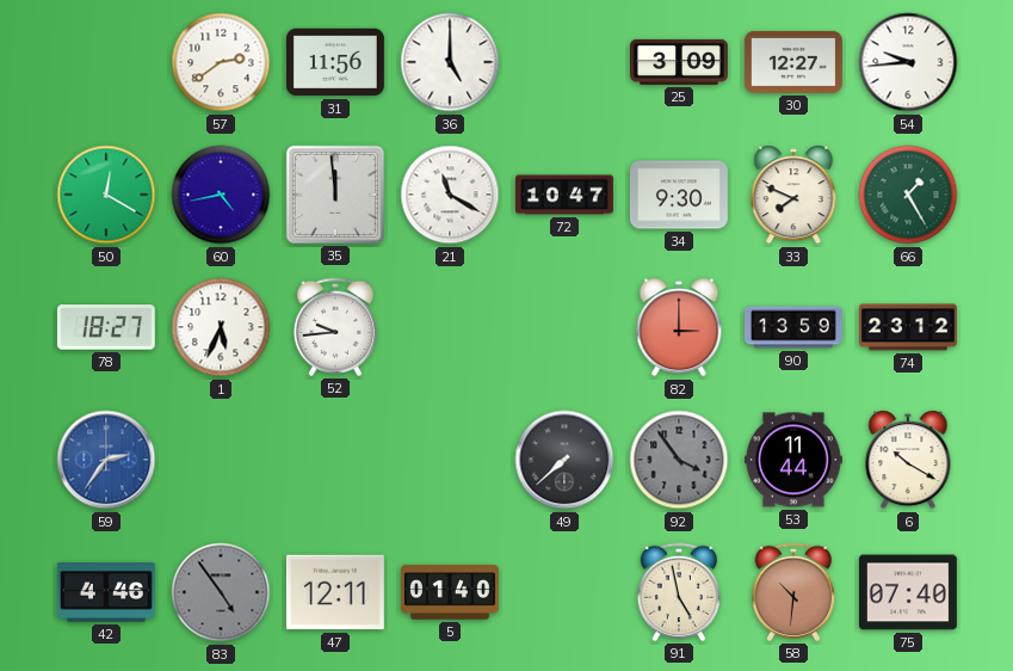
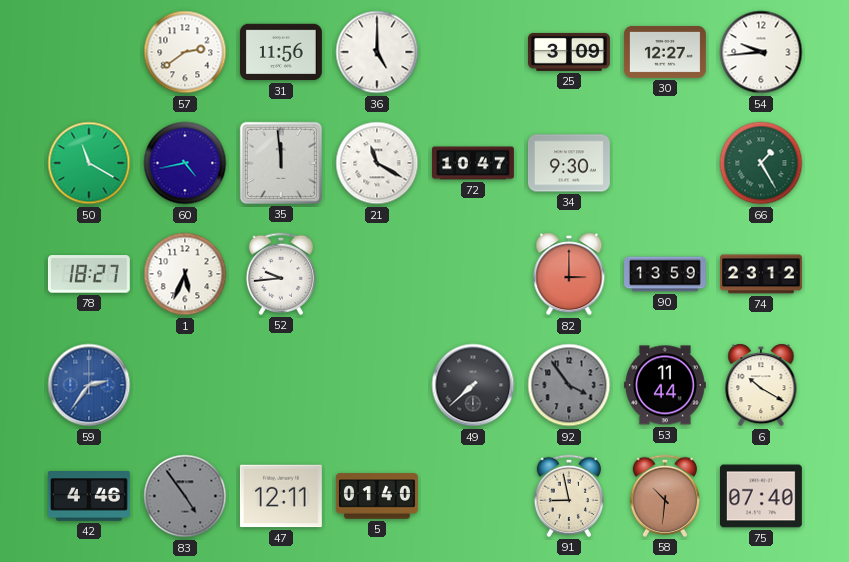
50: 12:20 -> 11:20
33: 7:49 -> none
91: 4:58 -> 8:58
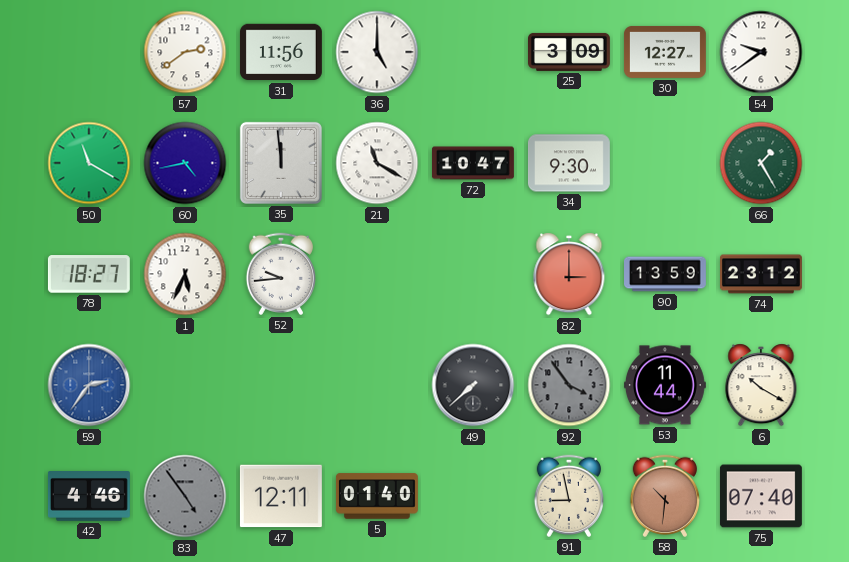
54: 9:44 -> 9:39
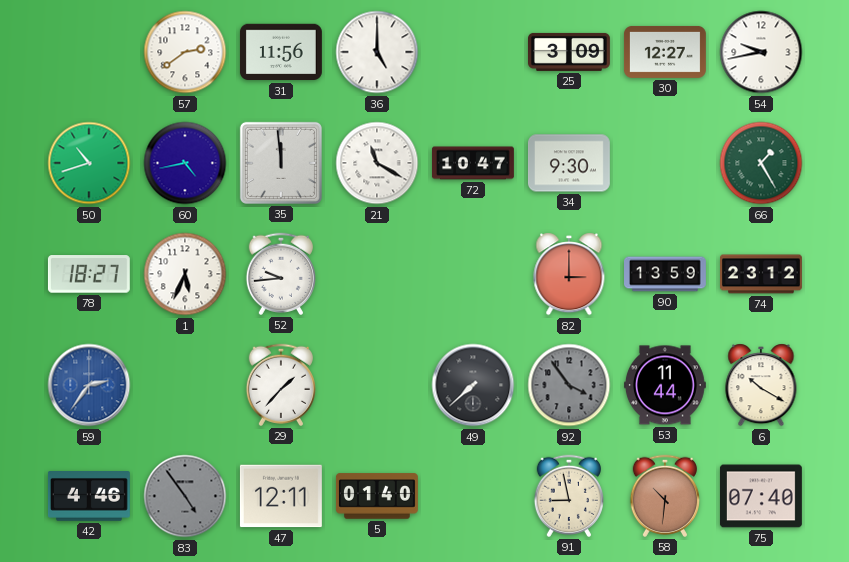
54: 9:39 -> 9:43
50: 11:20 -> 10:42
29: none -> 1:37
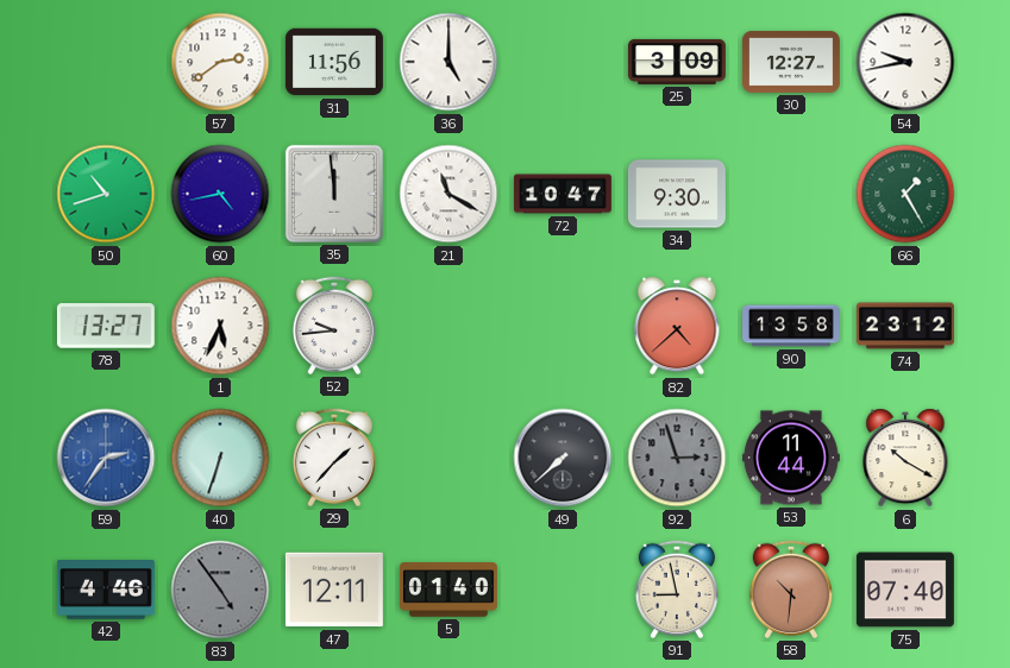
78: 18:27 -> 13:27
82: 3:00 -> 4:38
90: 13:59 -> 13:58
40: none -> 6:33
92: 3:54 -> 2:57
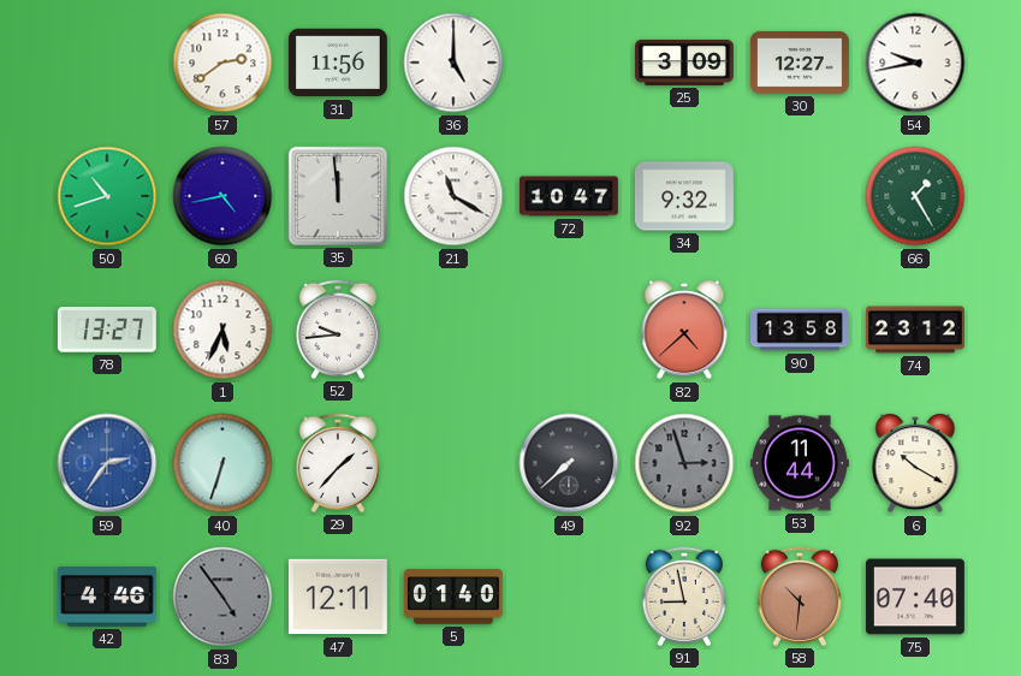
34: 9:30 -> 9:32
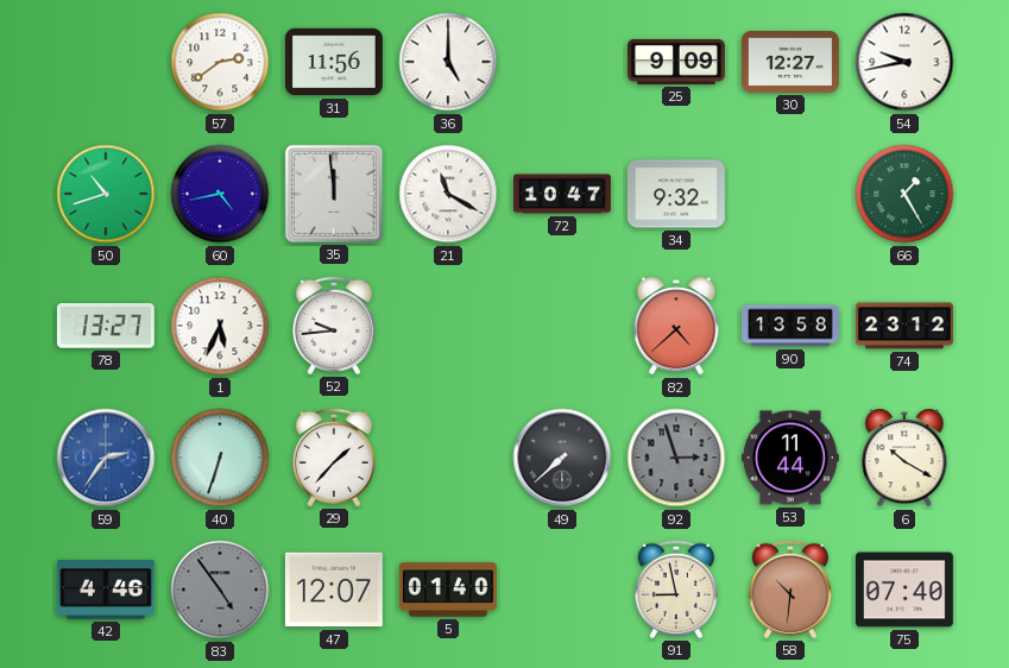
25: 3:09 -> 9:09
47: 12:11 -> 12:07
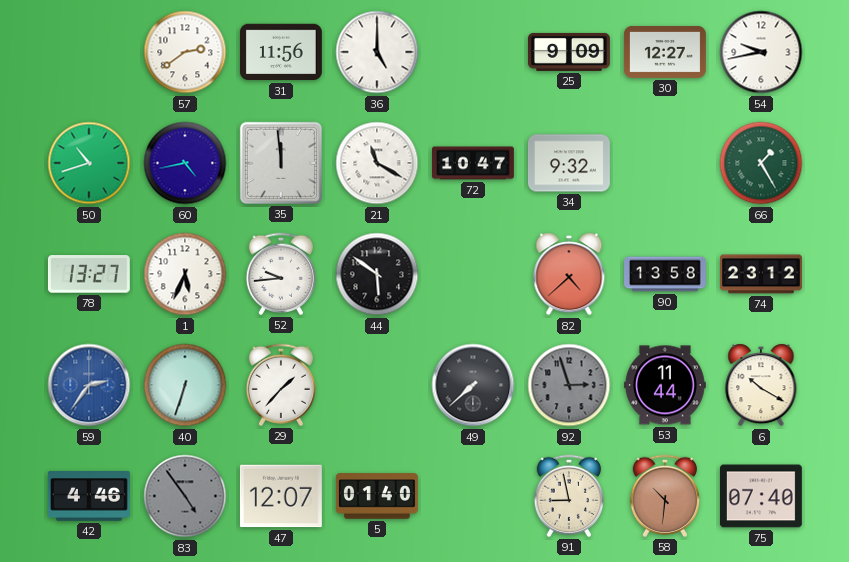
44: none -> 5:51
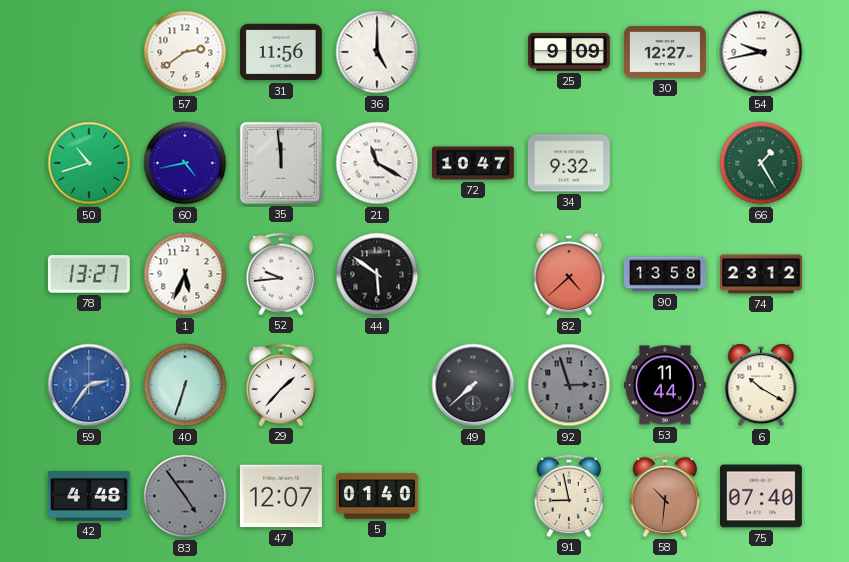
42: 4:46 -> 4:48
